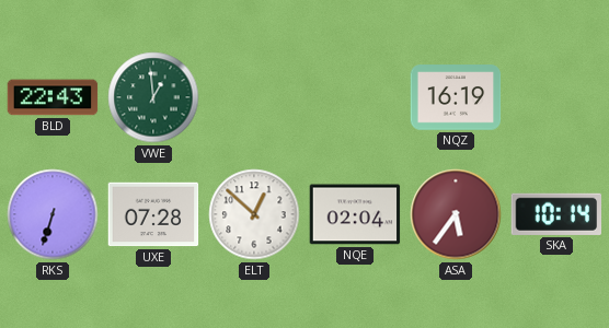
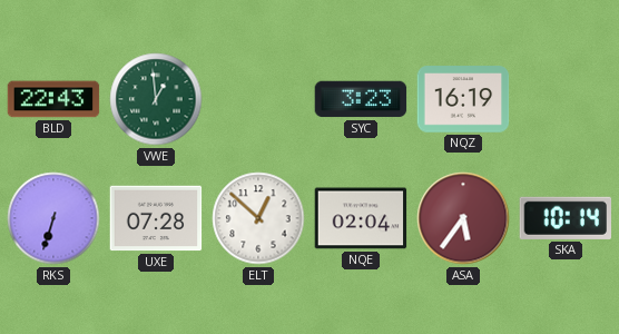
SYC: none -> 3:23
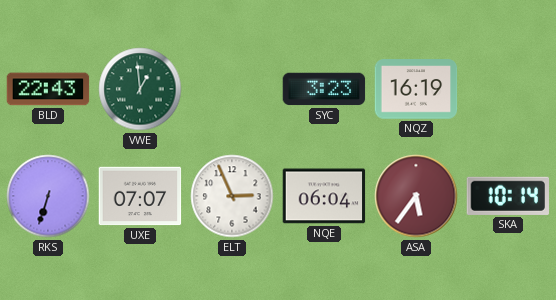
UXE: 07:28 -> 07:07
ELT: 12:52 -> 2:56
NQE: 02:04 -> 06:04
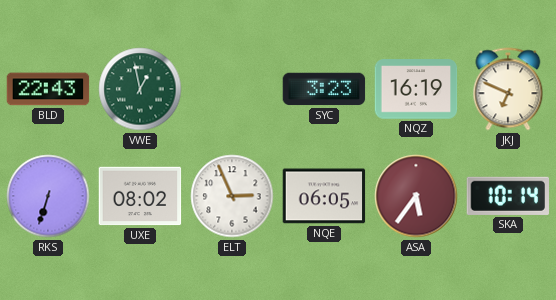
VWE: 12:59 -> 12:58
JKJ: none -> 6:49
UXE: 07:07 -> 08:02
NQE: 06:04 -> 06:05
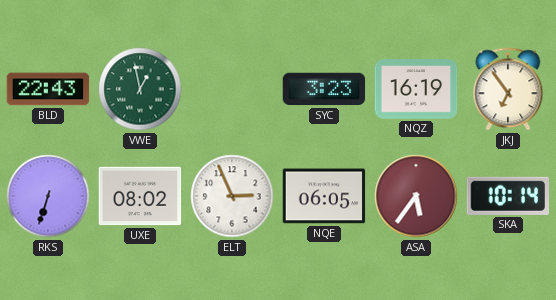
JKJ: 6:49 -> 6:54
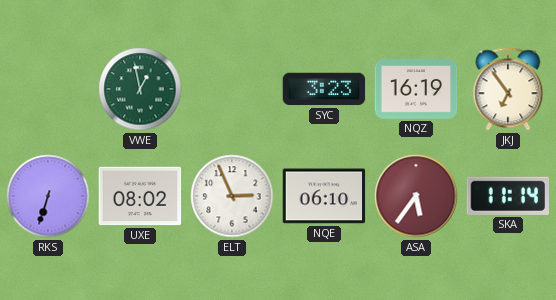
BLD: 22:43 -> none
NQE: 06:05 -> 06:10
SKA: 10:14 -> 11:14
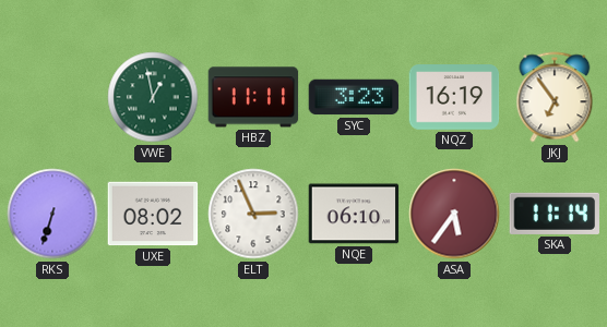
HBZ: none -> 11:11
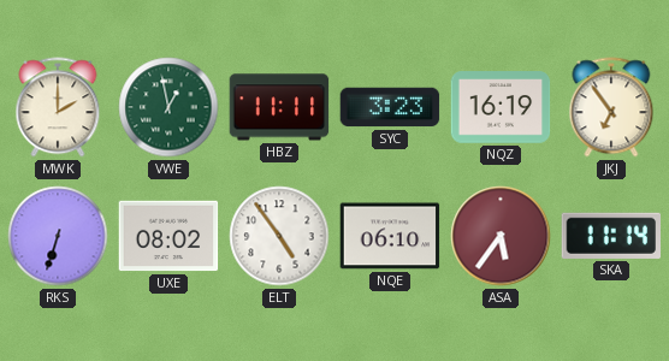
MWK: none -> 2:00
ELT: 2:56 -> 4:54
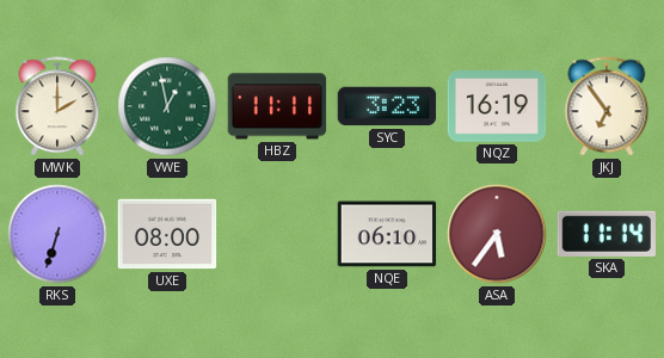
UXE: 08:02 -> 08:00
ELT: 4:54 -> none
